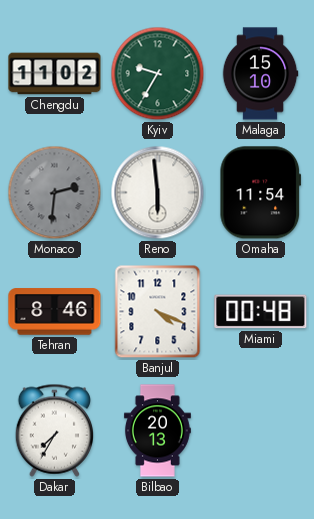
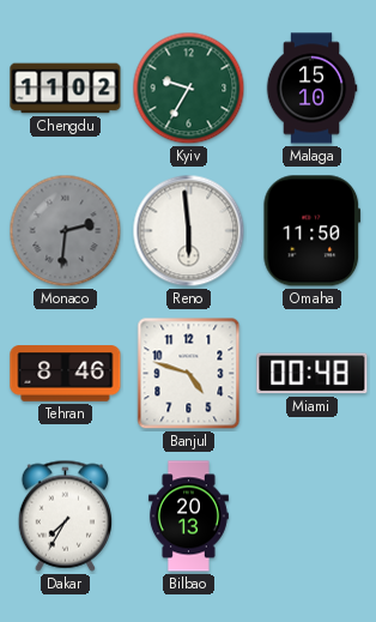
Omaha: 11:54 -> 11:50
Banjul: 4:19 -> 4:48
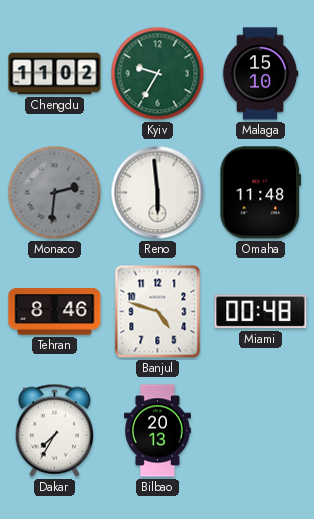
Omaha: 11:50 -> 11:48
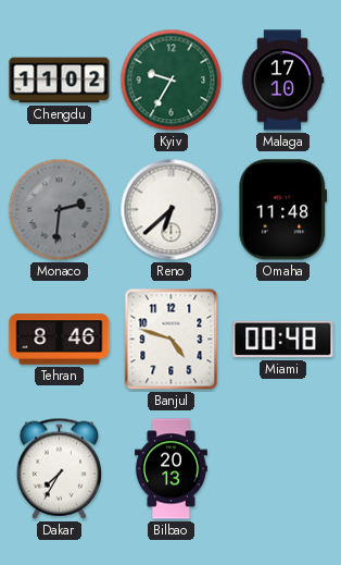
Malaga: 15:10 -> 17:10
Reno: 5:59 -> 6:38
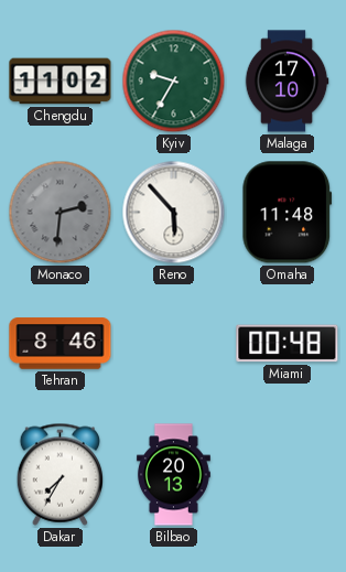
Reno: 6:38 -> 5:53
Banjul: 4:48 -> none
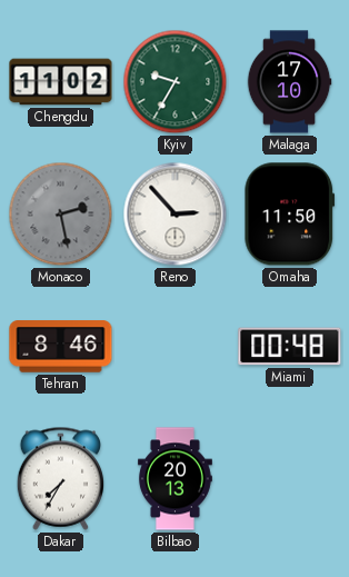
Monaco: 2:31 -> 2:28
Reno: 5:53 -> 2:53
Omaha: 11:48 -> 11:50
